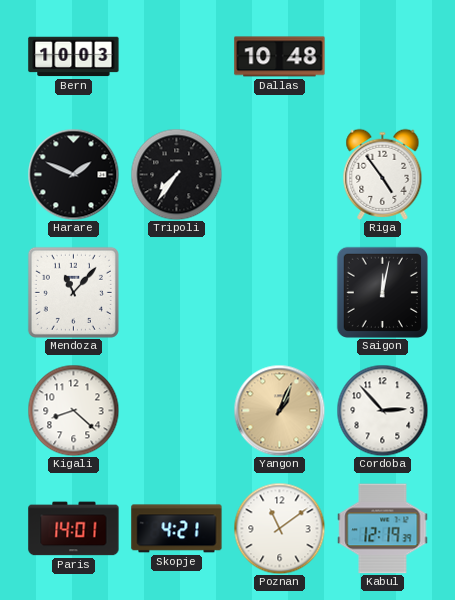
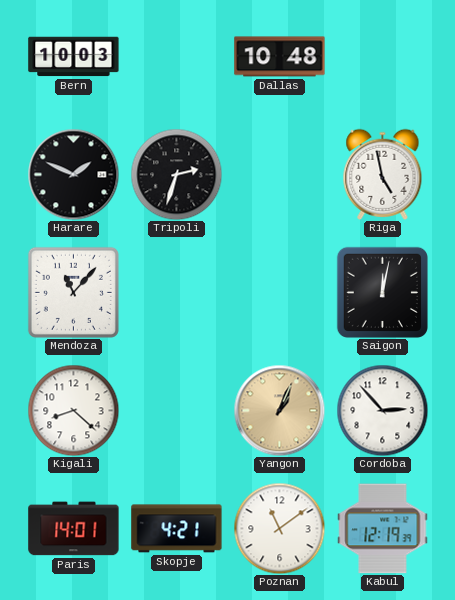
Tripoli: 7:36 -> 2:33
Riga: 4:54 -> 4:58
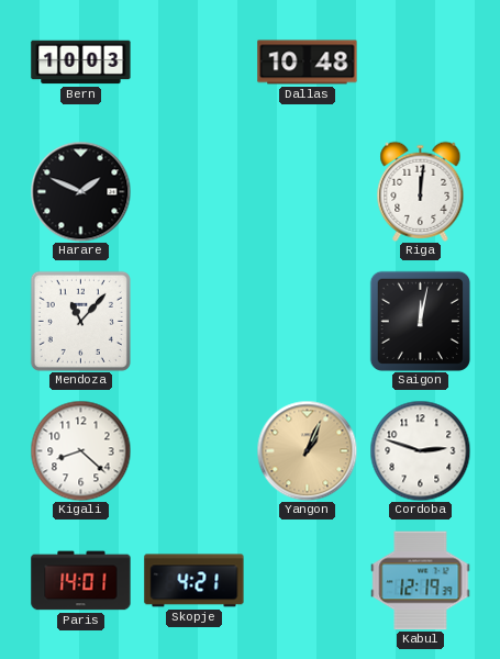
Tripoli: 2:33 -> none
Riga: 4:58 -> 12:01
Cordoba: 2:53 -> 2:48
Poznan: 11:09 -> none
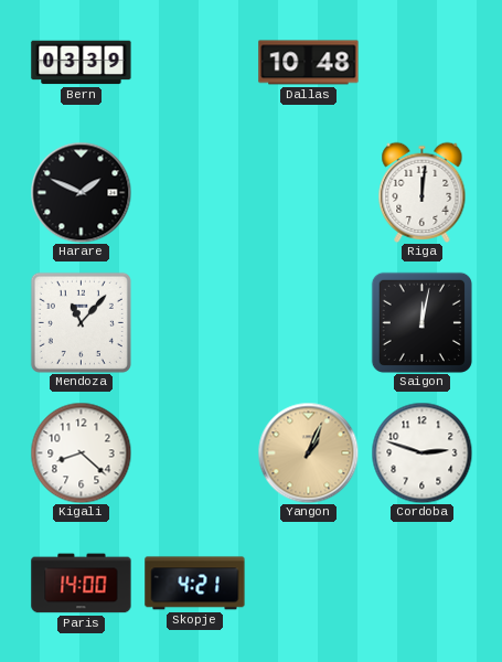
Bern: 10:03 -> 03:39
Paris: 14:01 -> 14:00
Kabul: 12:19 -> none
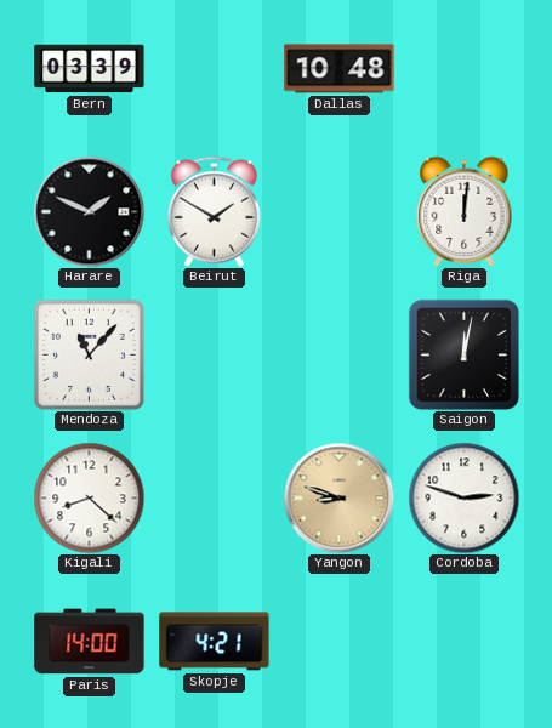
Beirut: none -> 1:50
Yangon: 1:04 -> 8:48
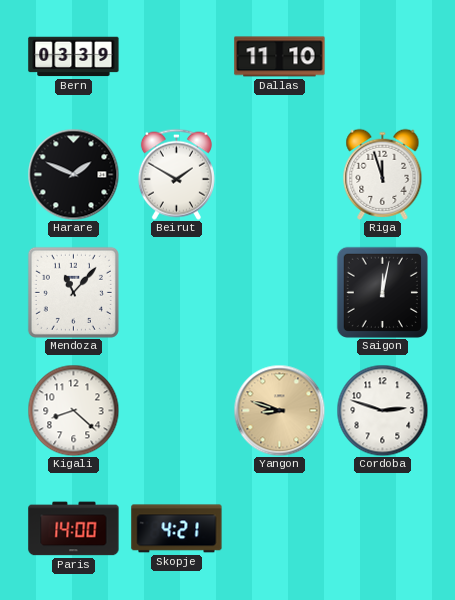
Dallas: 10:48 -> 11:10
Riga: 12:01 -> 11:57
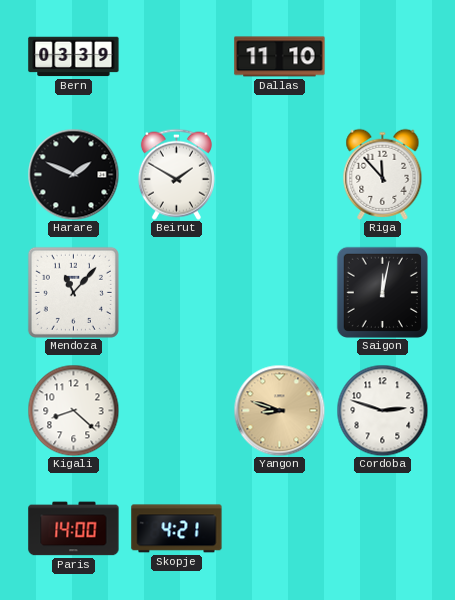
Riga: 11:57 -> 11:53
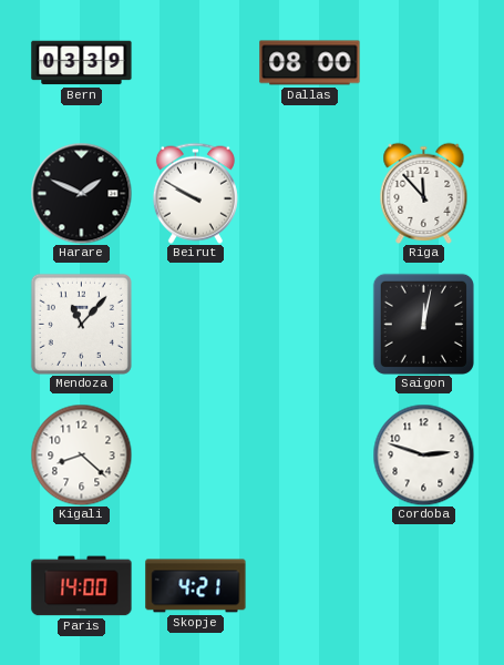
Dallas: 11:10 -> 08:00
Beirut: 1:50 -> 9:50
Yangon: 8:48 -> none
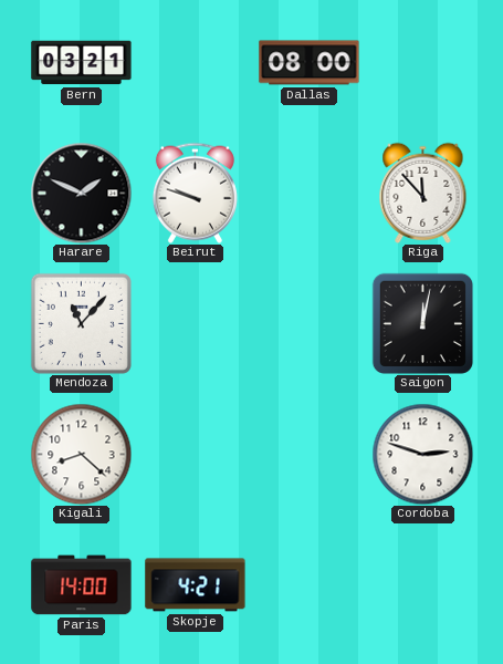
Bern: 03:39 -> 03:21
Beirut: 9:50 -> 9:48
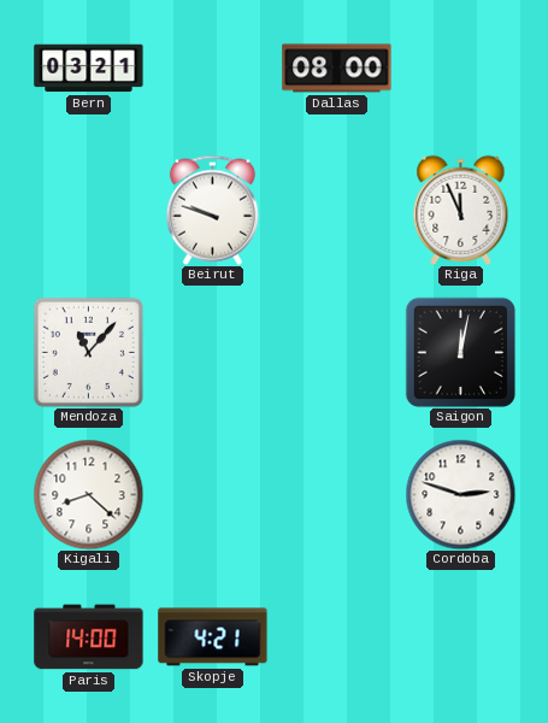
Harare: 1:49 -> none
Riga: 11:53 -> 11:56
